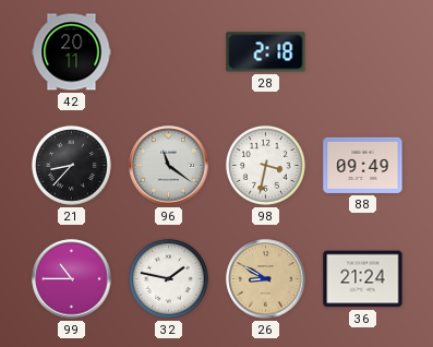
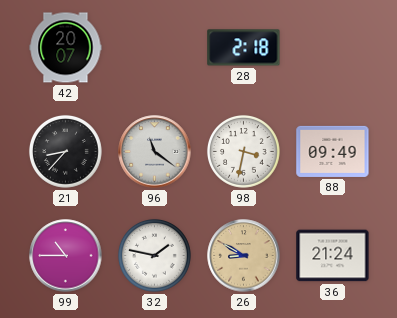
42: 20:11 -> 20:07
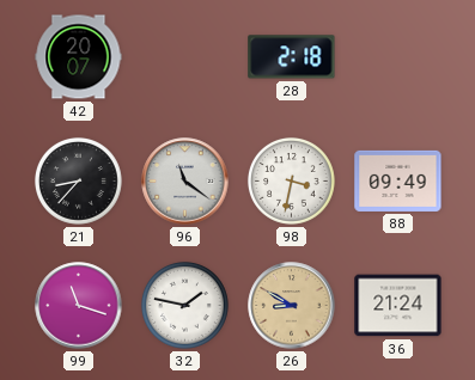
99: 10:45 -> 11:18
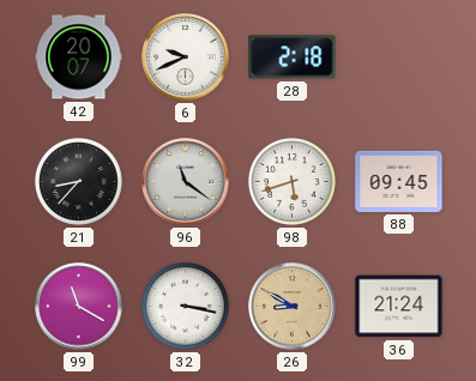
6: none -> 9:41
98: 3:32 -> 5:42
88: 09:49 -> 09:45
99: 11:18 -> 11:20
32: 1:47 -> 3:17
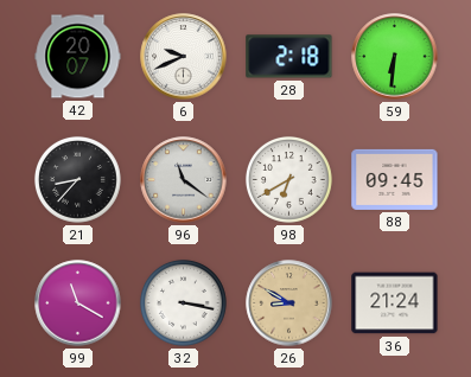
59: none -> 6:31
98: 5:42 -> 6:40
